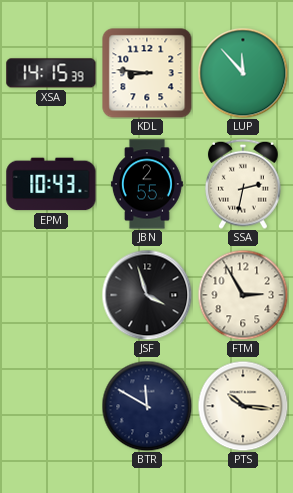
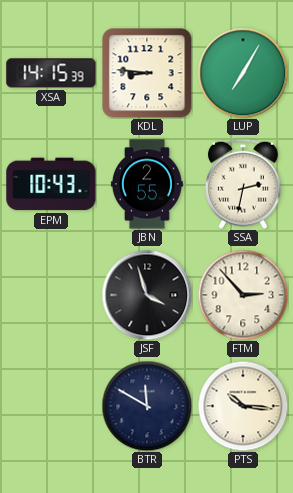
LUP: 11:53 -> 7:05
FTM: 2:55 -> 2:53
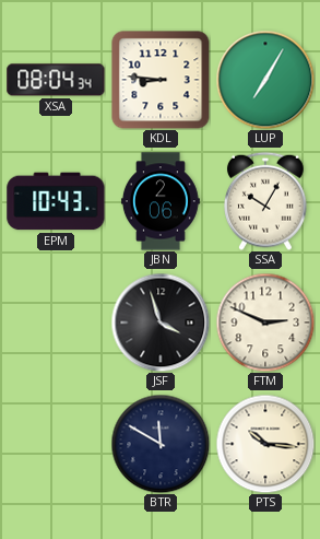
XSA: 14:15 -> 08:04
JBN: 2:55 -> 2:06
SSA: 2:32 -> 10:05
FTM: 2:53 -> 2:49
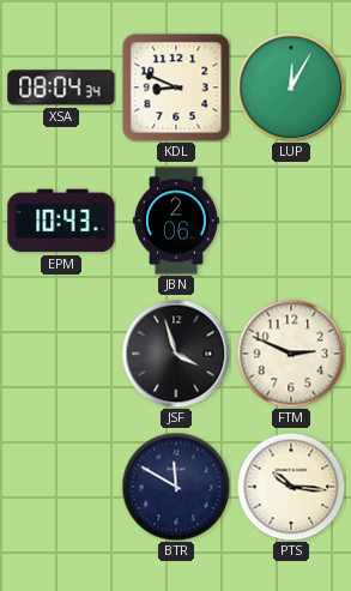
KDL: 8:46 -> 8:49
LUP: 7:05 -> 12:05
SSA: 10:05 -> none
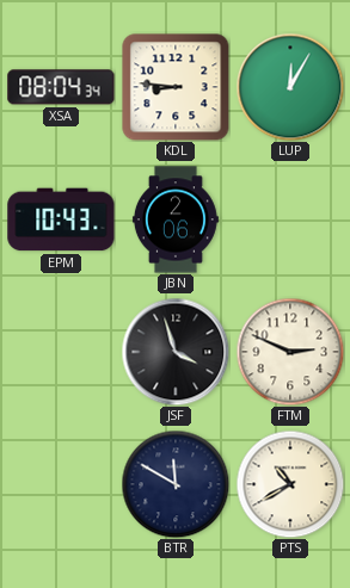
KDL: 8:49 -> 8:46
PTS: 10:16 -> 10:40
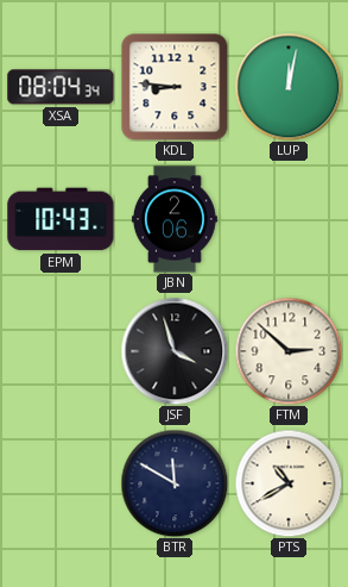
LUP: 12:05 -> 12:02
FTM: 2:49 -> 2:52
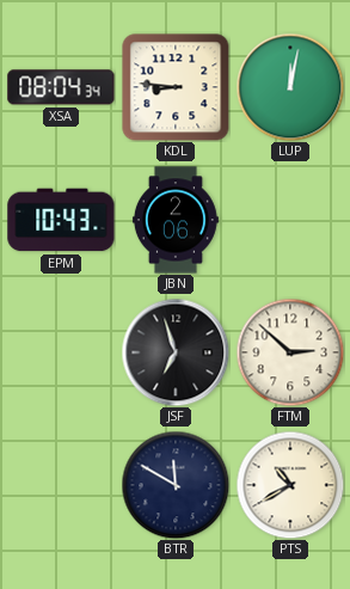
JSF: 3:57 -> 6:57
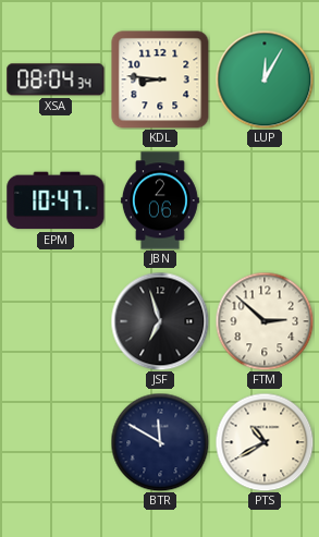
LUP: 12:02 -> 12:05
EPM: 10:43 -> 10:47
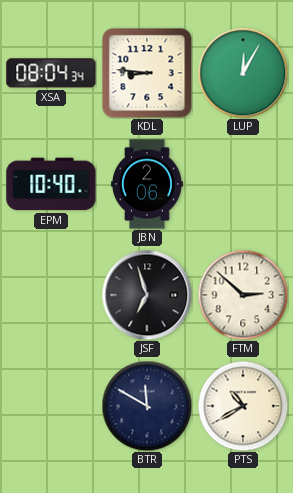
EPM: 10:47 -> 10:40
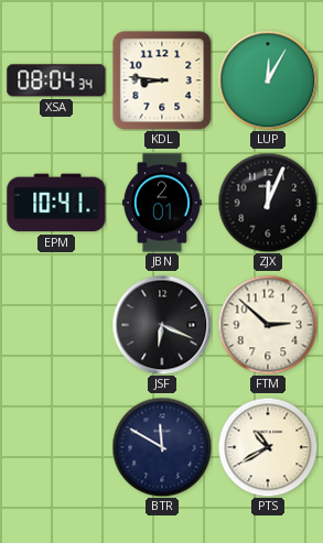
EPM: 10:40 -> 10:41
JBN: 2:06 -> 2:01
ZJX: none -> 12:04
JSF: 6:57 -> 6:19
